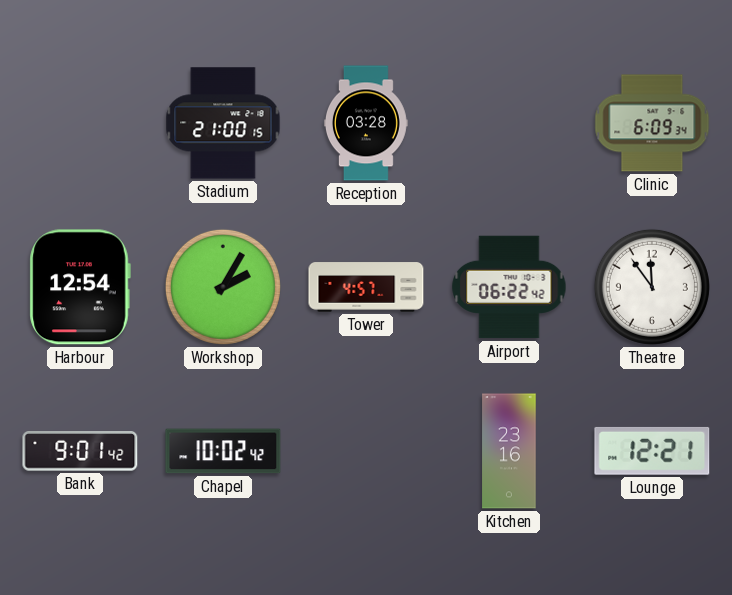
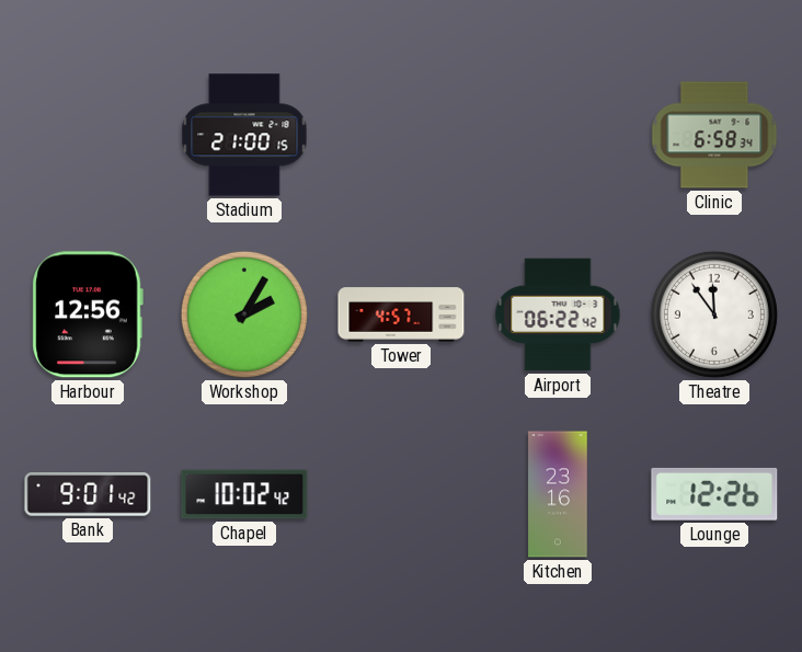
Reception: 03:28 -> none
Clinic: 6:09 -> 6:58
Harbour: 12:54 -> 12:56
Lounge: 12:21 -> 12:26
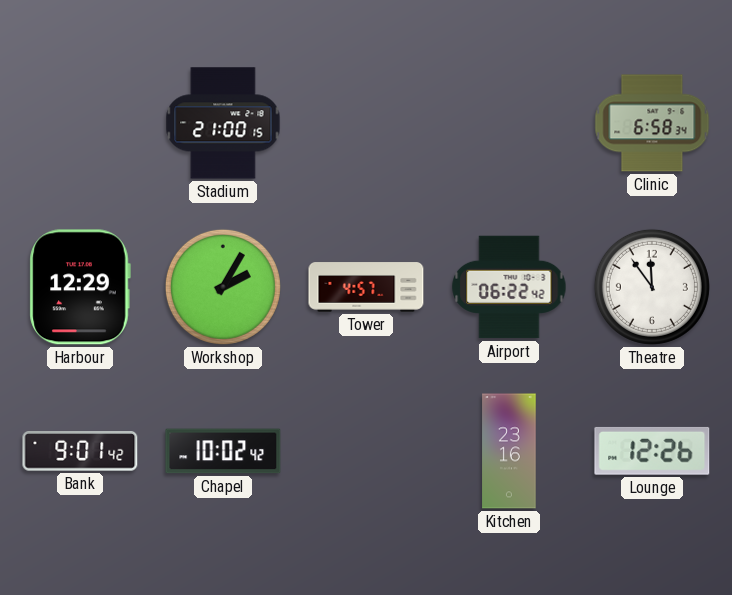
Harbour: 12:56 -> 12:29
